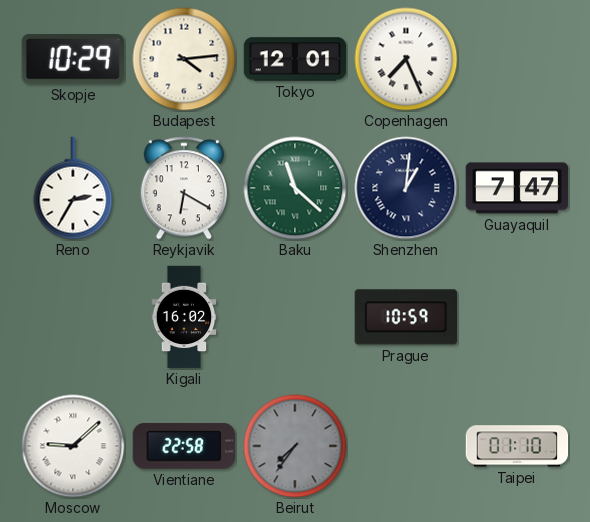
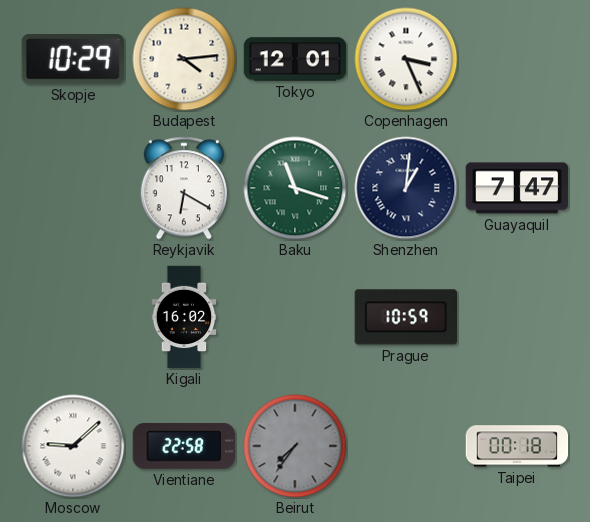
Copenhagen: 7:26 -> 3:26
Reno: 2:35 -> none
Baku: 11:22 -> 11:18
Taipei: 01:10 -> 00:18
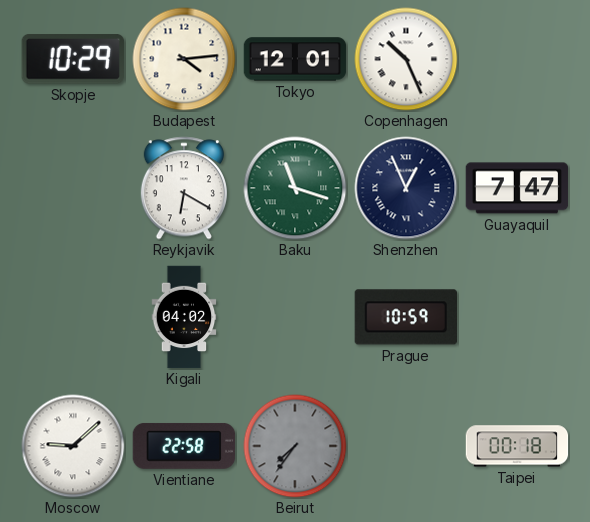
Copenhagen: 3:26 -> 10:26
Shenzhen: 1:01 -> 12:56
Kigali: 16:02 -> 04:02
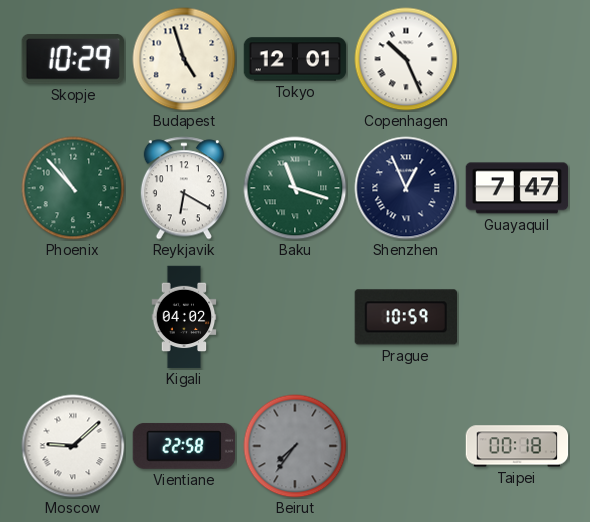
Budapest: 4:14 -> 4:57
Phoenix: none -> 10:53
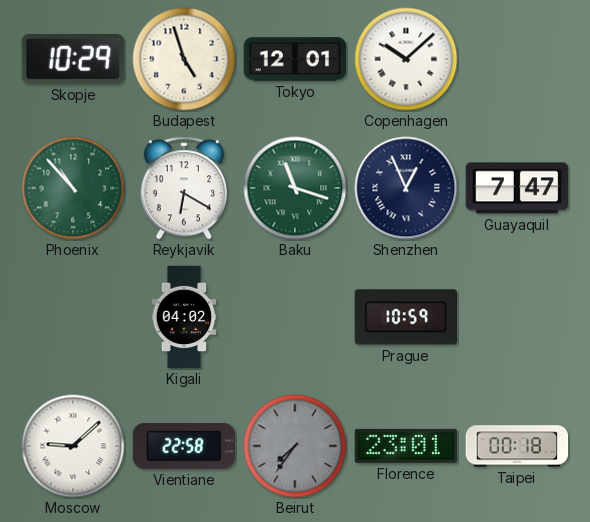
Copenhagen: 10:26 -> 10:08
Florence: none -> 23:01
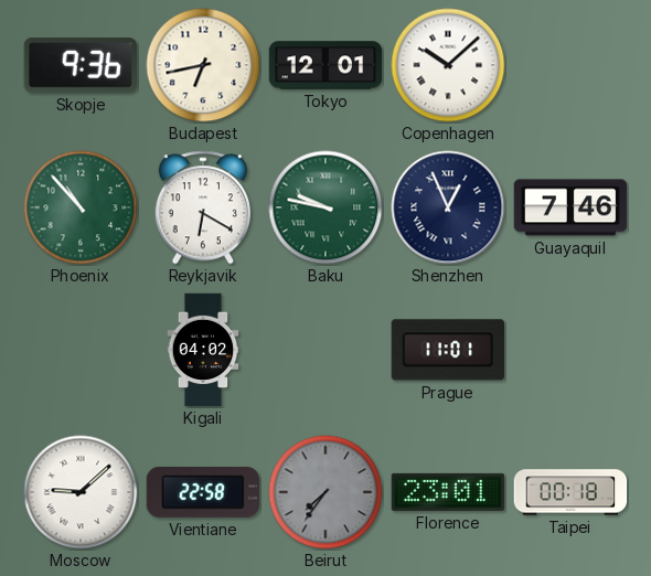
Skopje: 10:29 -> 9:36
Budapest: 4:57 -> 6:43
Baku: 11:18 -> 9:47
Guayaquil: 7:47 -> 7:46
Prague: 10:59 -> 11:01
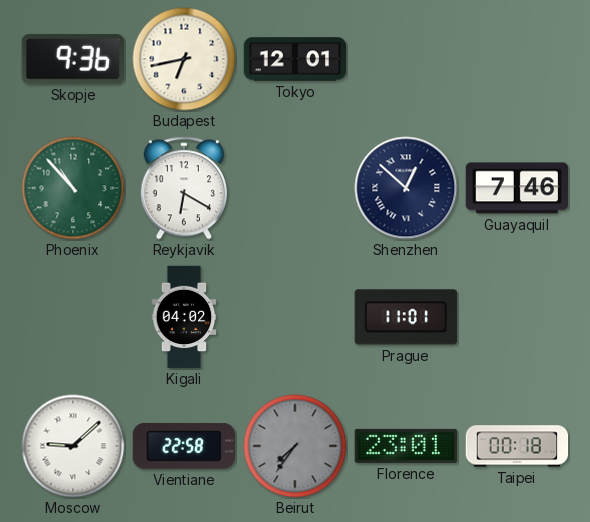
Copenhagen: 10:08 -> none
Baku: 9:47 -> none
Shenzhen: 12:56 -> 12:52
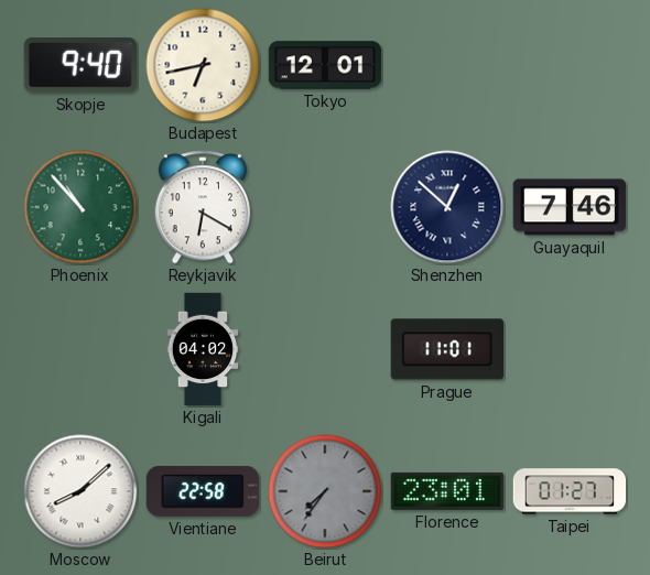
Skopje: 9:36 -> 9:40
Moscow: 9:08 -> 8:08
Taipei: 00:18 -> 01:27
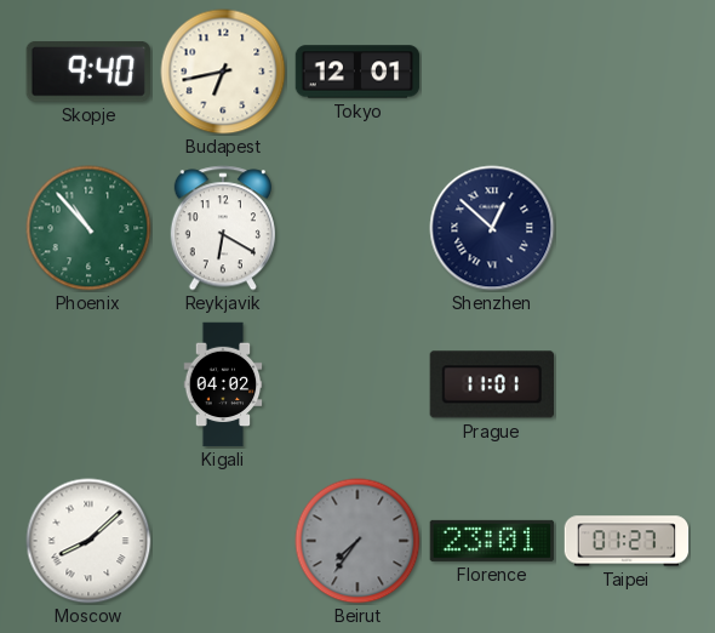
Guayaquil: 7:46 -> none
Vientiane: 22:58 -> none
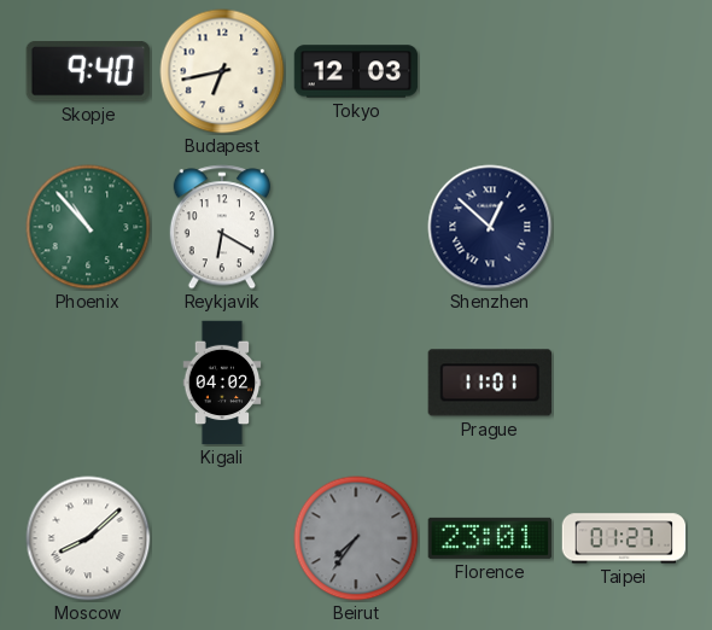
Tokyo: 12:01 -> 12:03
